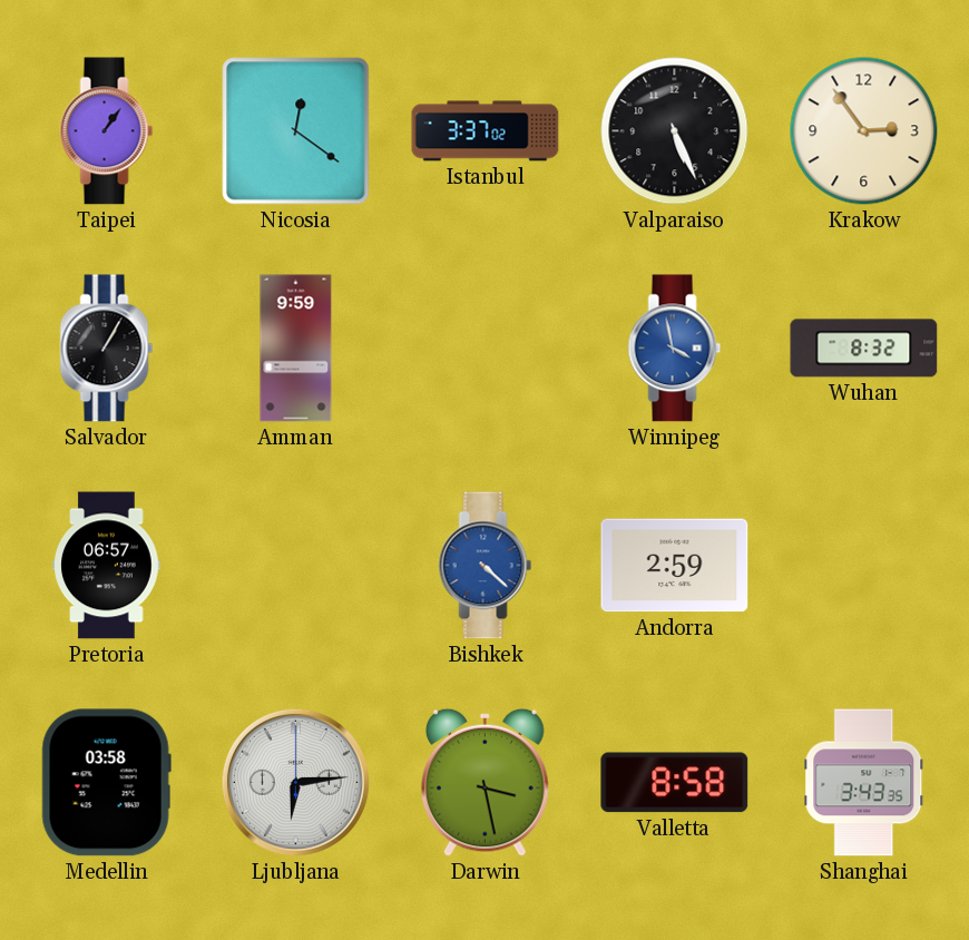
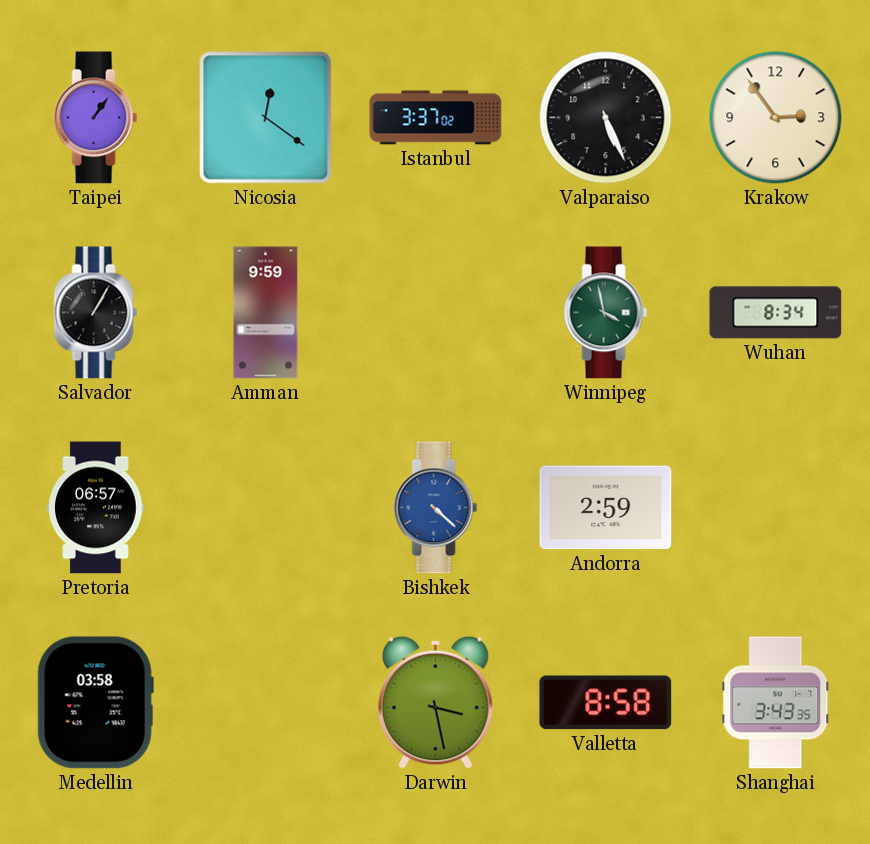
Winnipeg dial: blue -> green
Wuhan: 8:32 -> 8:34
Ljubljana: 6:14 -> none
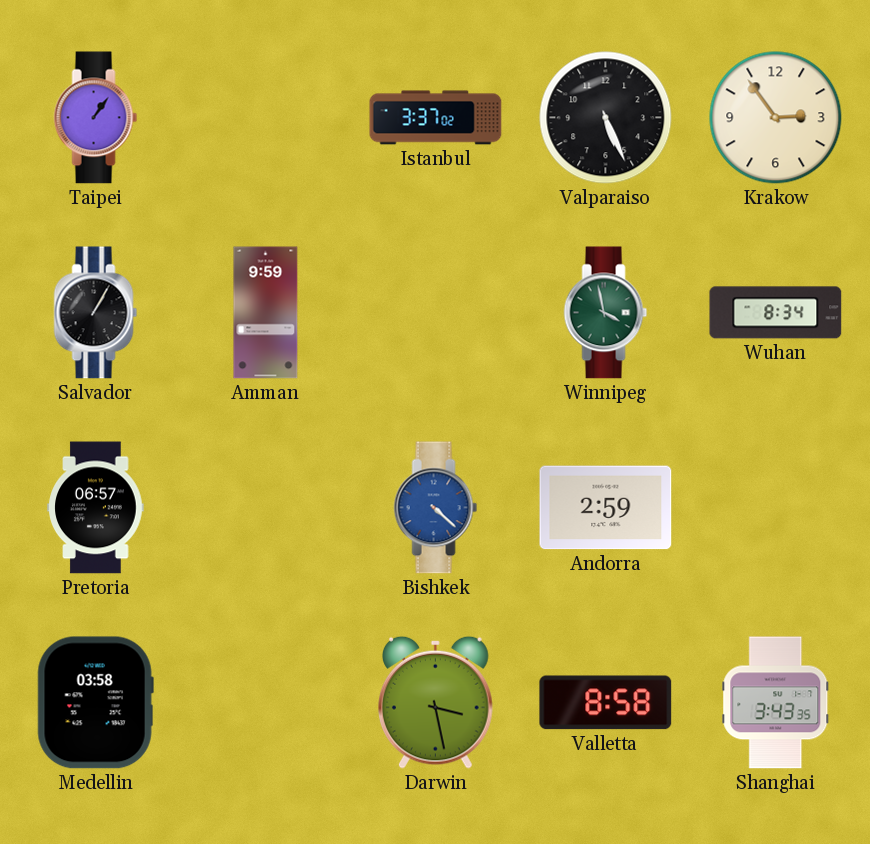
Nicosia: 12:21 -> none
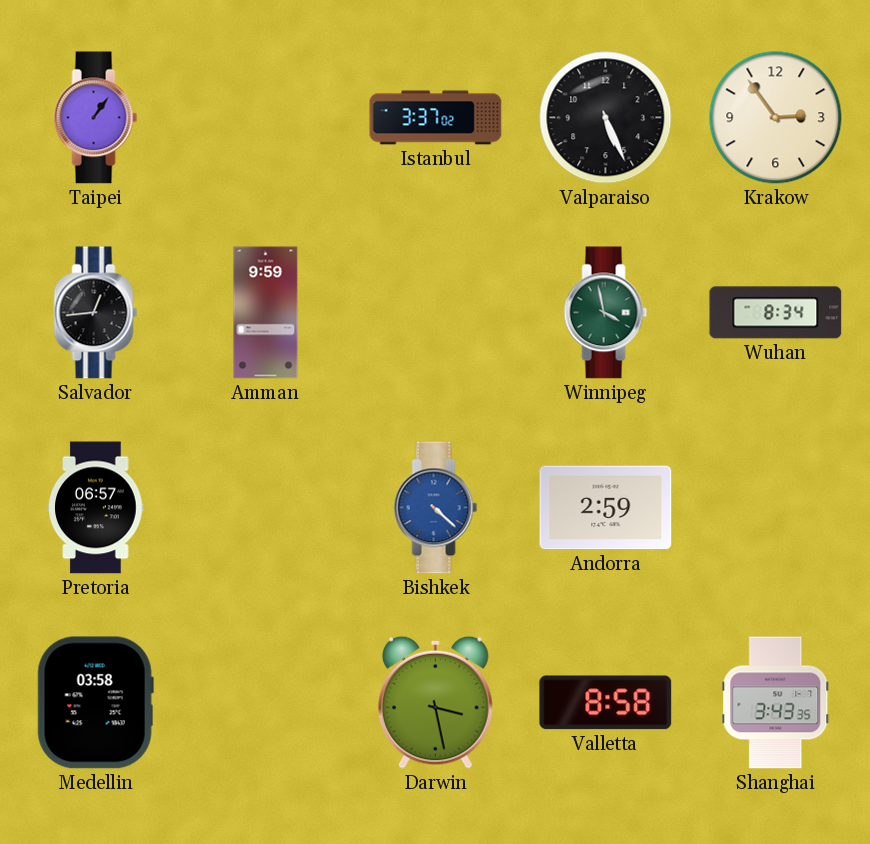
Salvador: 1:05 -> 12:44
